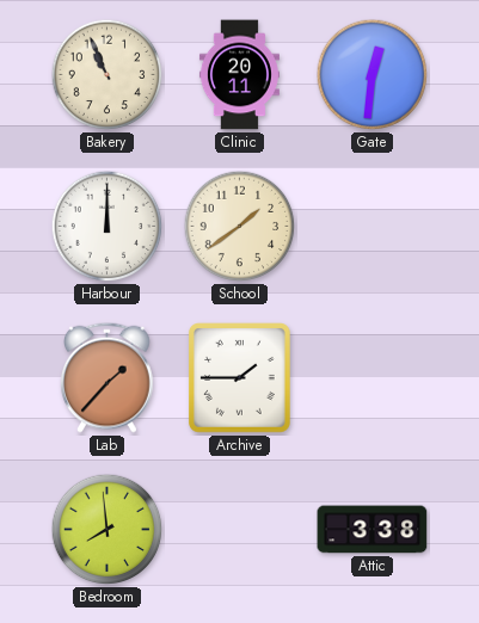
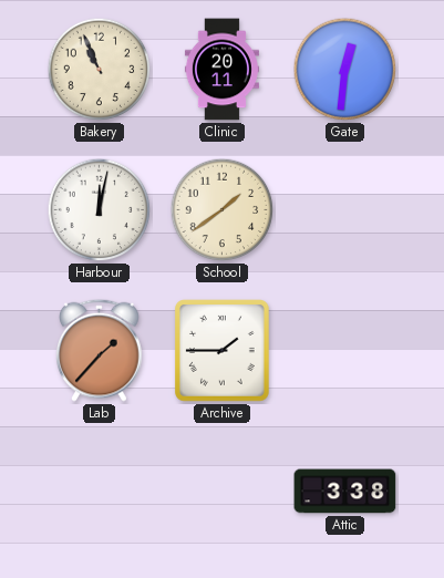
Harbour: 12:00 -> 12:02
Bedroom: 7:59 -> none
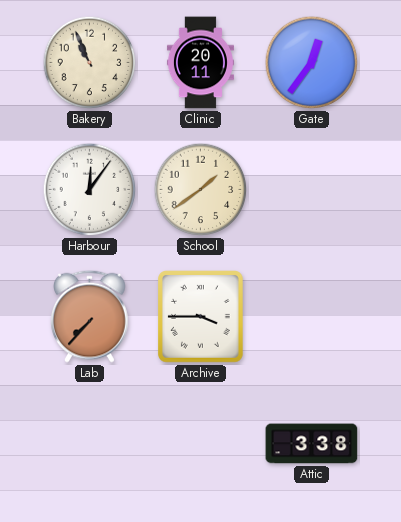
Gate: 12:31 -> 12:36
Harbour: 12:02 -> 12:06
Lab: 1:37 -> 7:37
Archive: 1:45 -> 3:45
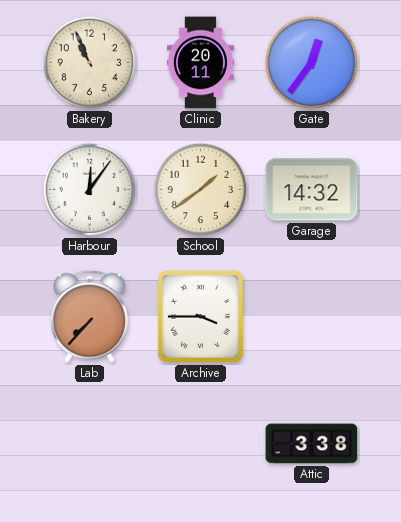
Garage: none -> 14:32
